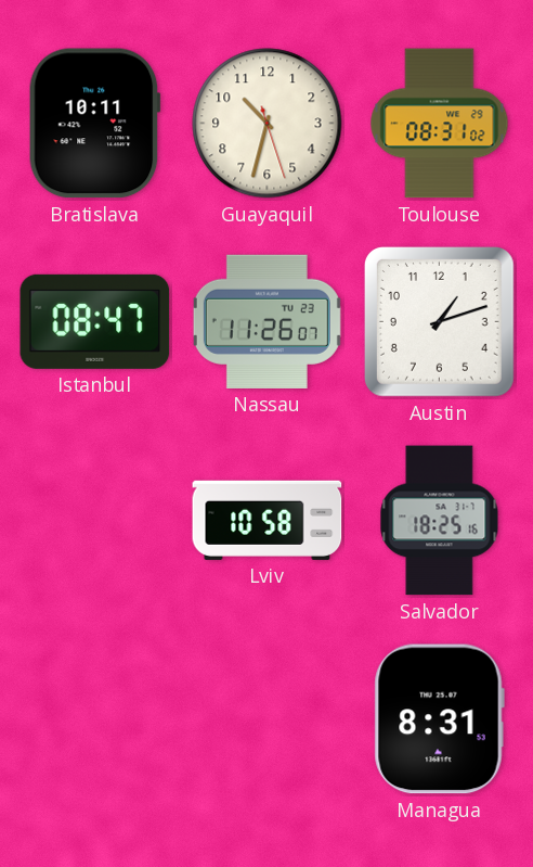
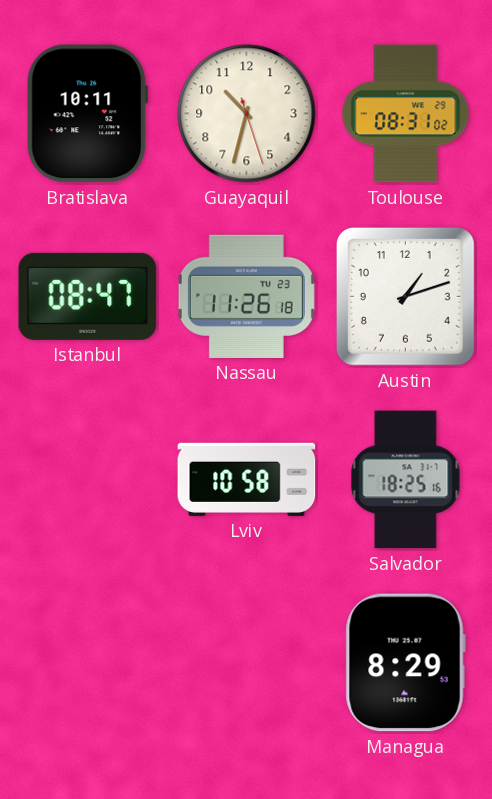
Nassau: 11:26:07 -> 11:26:18
Managua: 8:31 -> 8:29
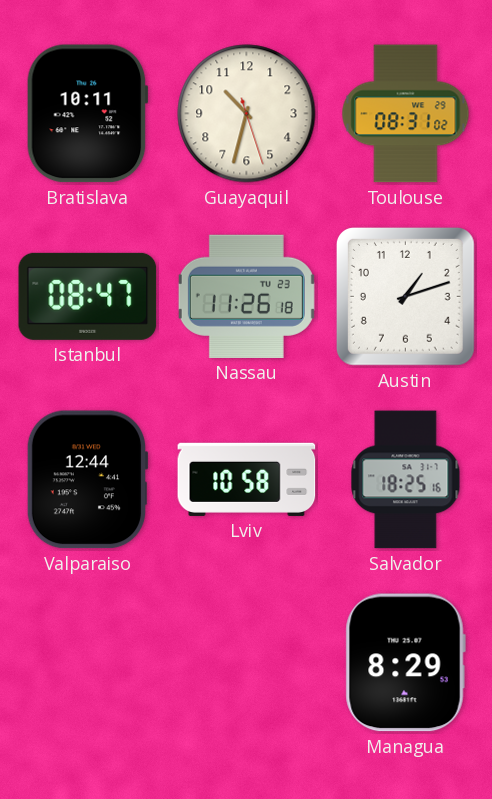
Valparaiso: none -> 12:44
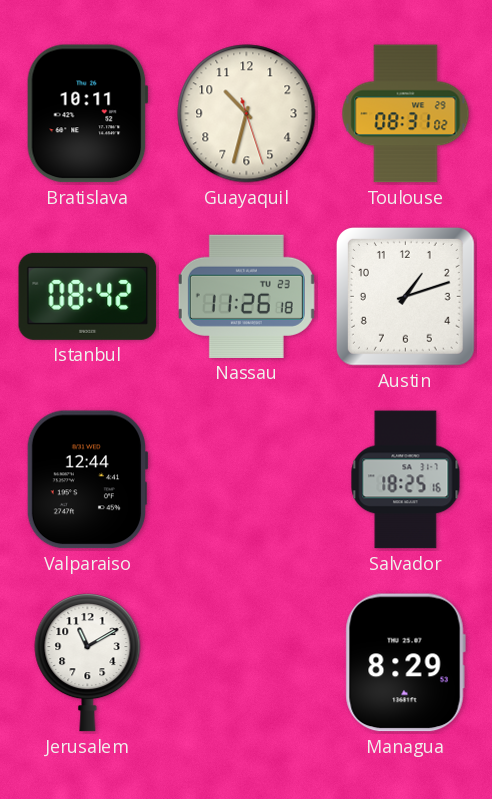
Istanbul: 08:47 -> 08:42
Lviv: 10:58 -> none
Jerusalem: none -> 11:10
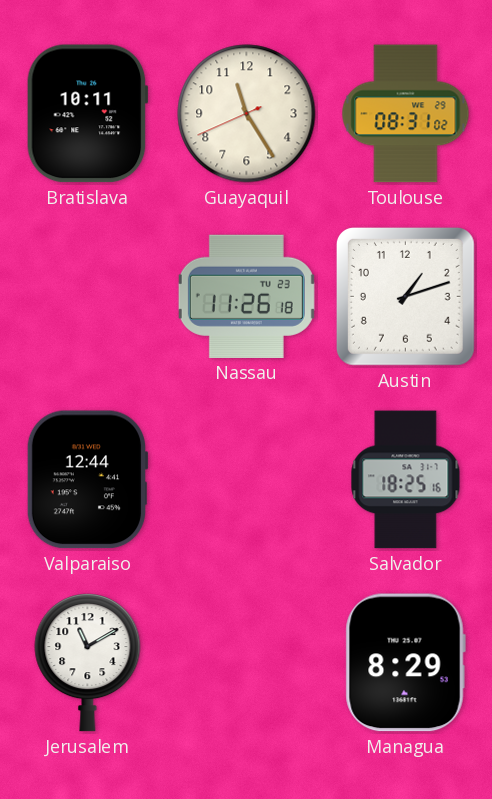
Guayaquil: 10:32 -> 11:24
Istanbul: 08:42 -> none
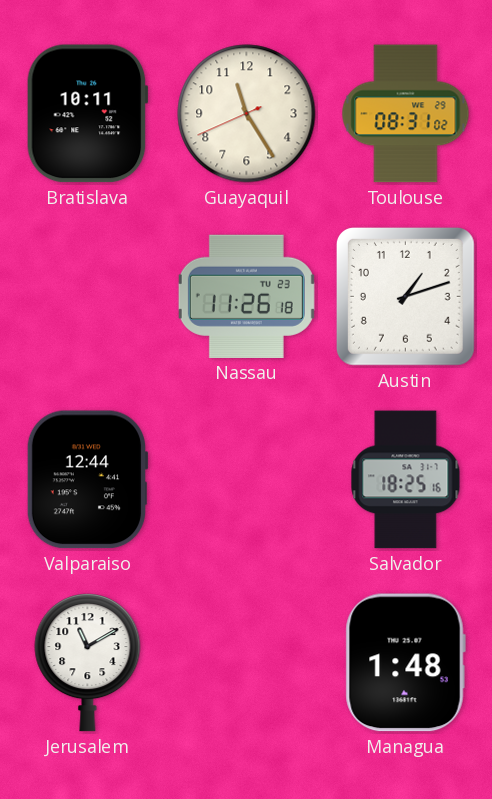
Managua: 8:29 -> 1:48
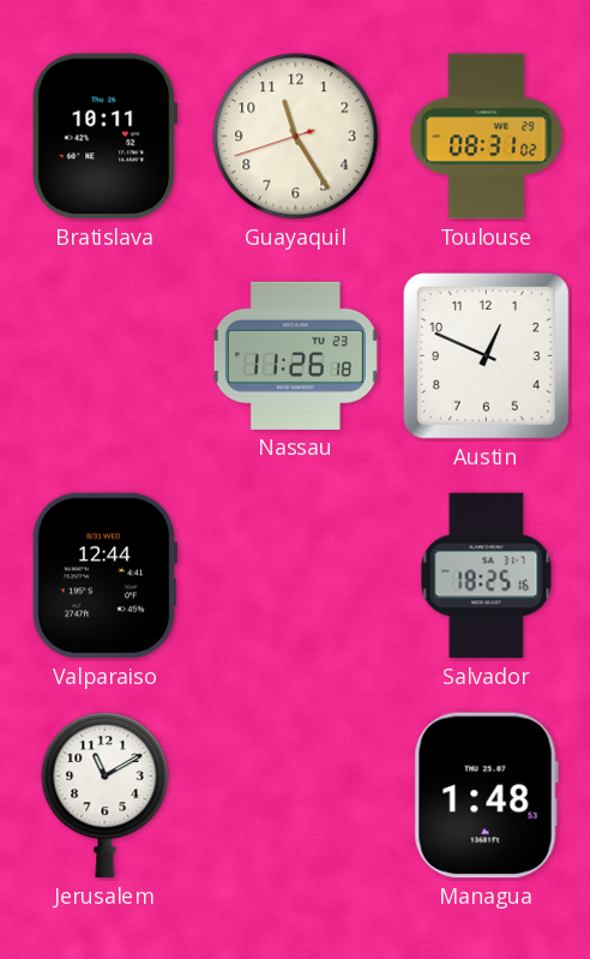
Guayaquil: 11:24:41 -> 11:24:42
Austin: 1:12 -> 12:49
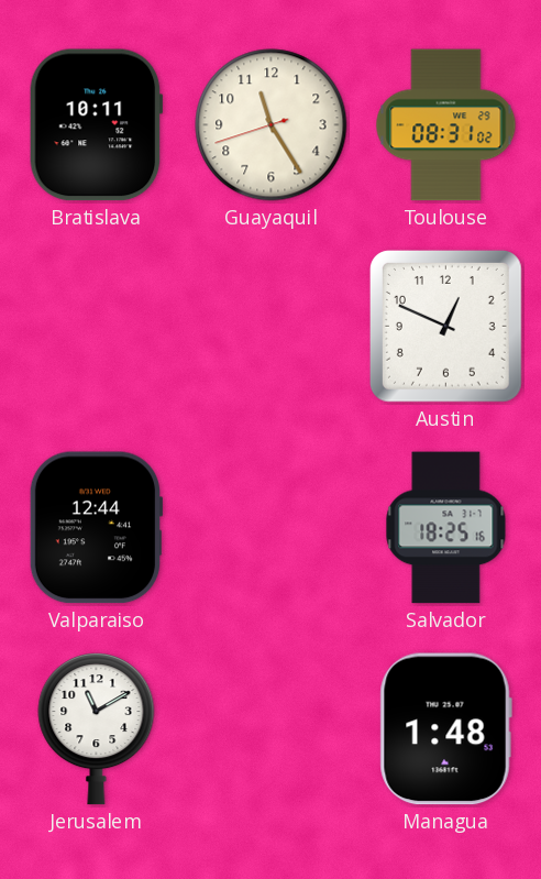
Nassau: 11:26 -> none
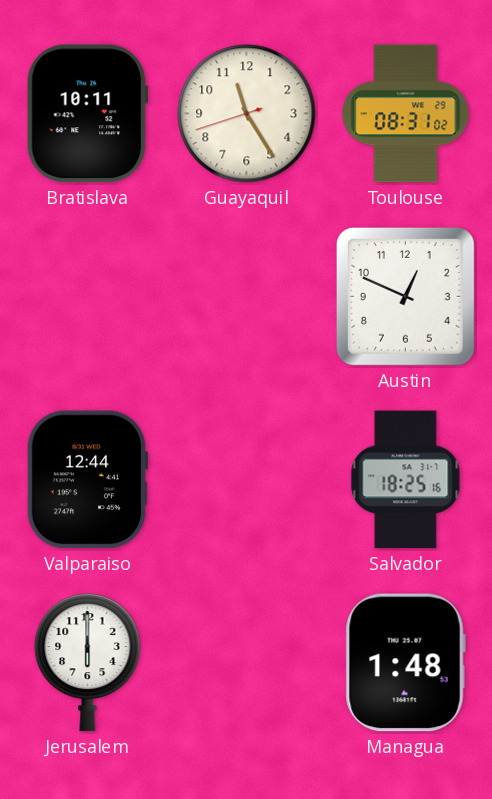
Jerusalem: 11:10 -> 6:00
